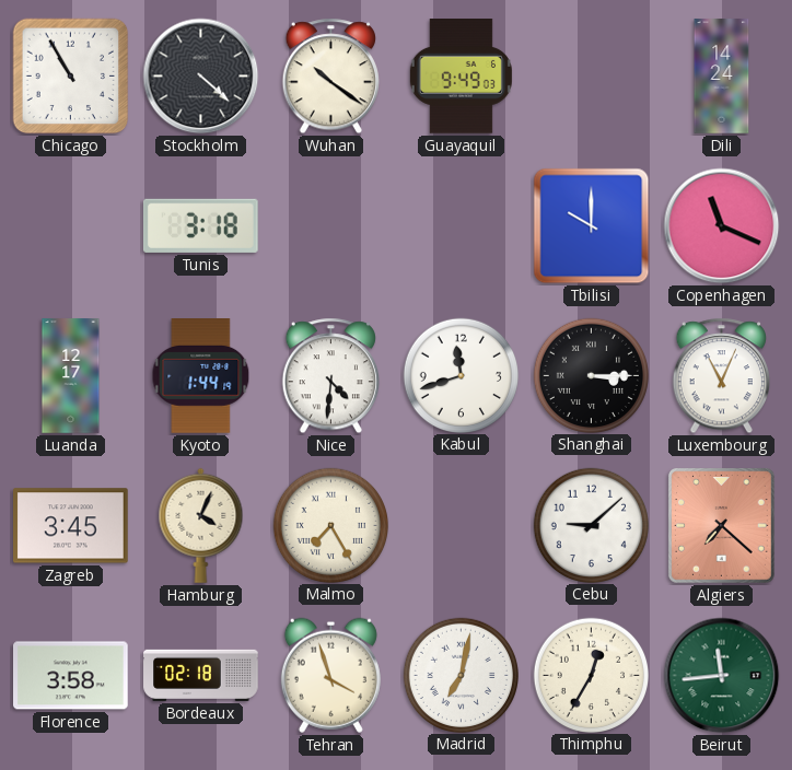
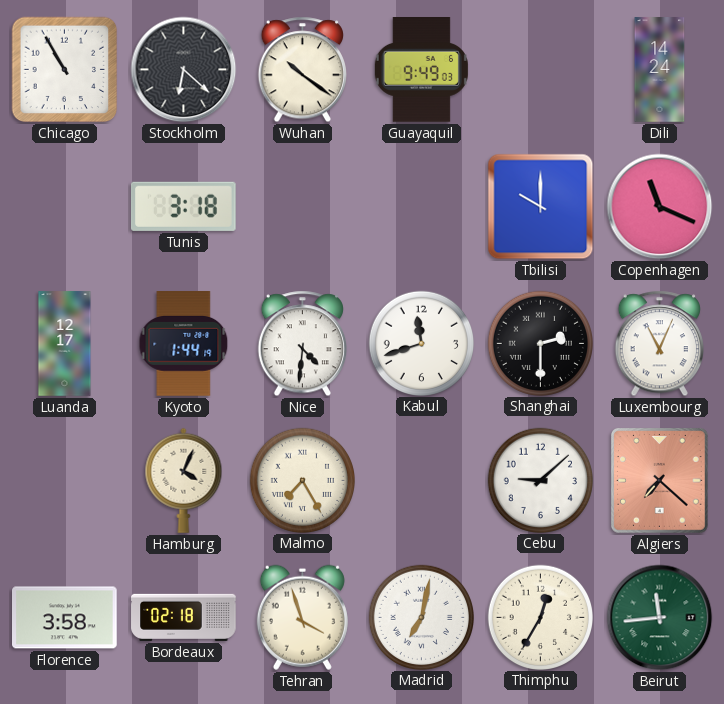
Stockholm: 4:22 -> 6:22
Shanghai: 3:15 -> 2:30
Zagreb: 3:45 -> none
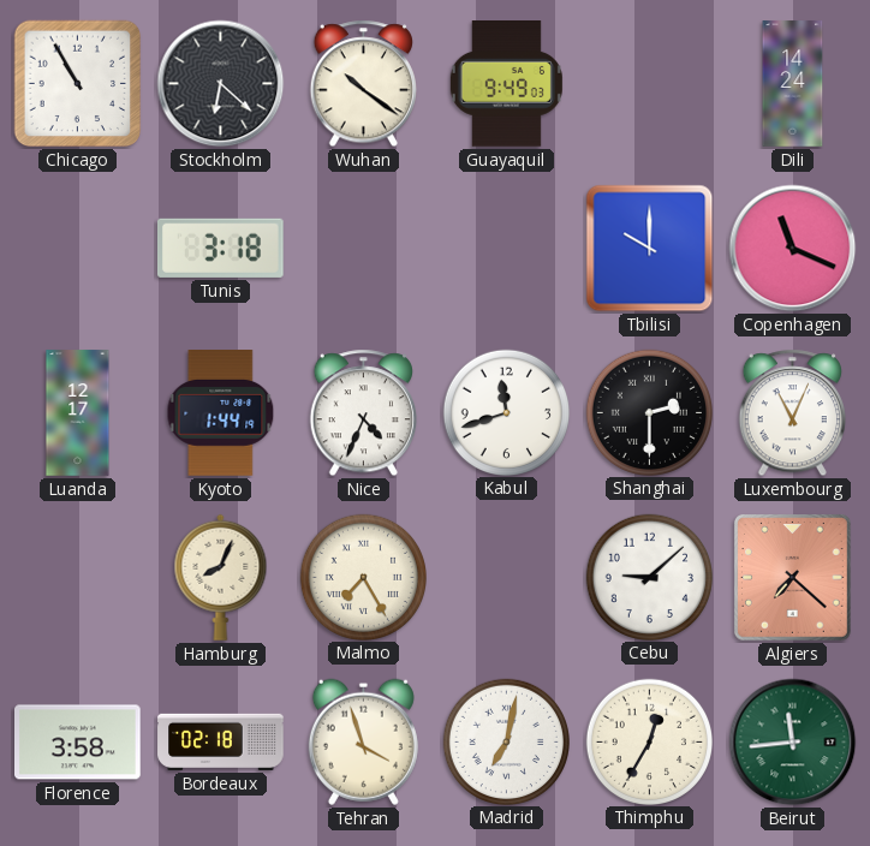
Nice: 4:31 -> 4:34
Hamburg: 4:04 -> 8:04
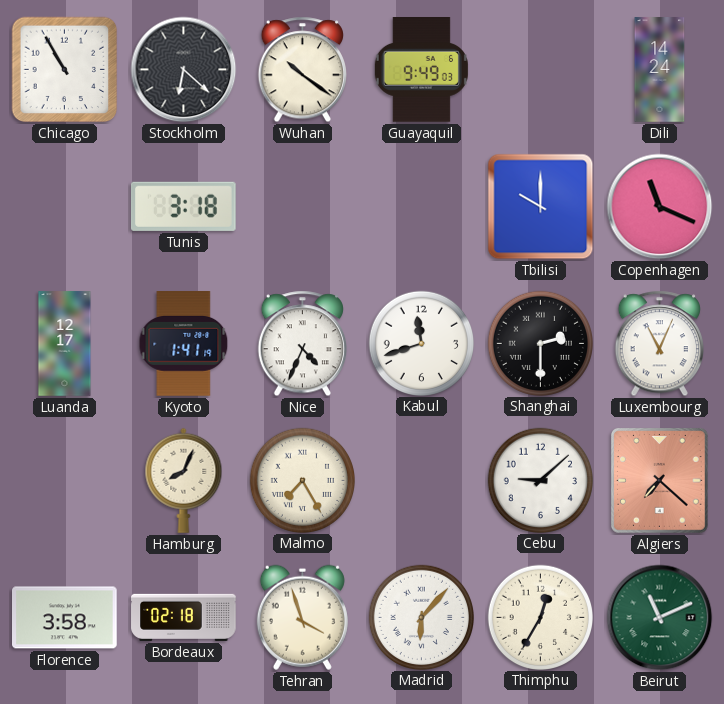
Kyoto: 1:44 -> 1:41
Madrid: 7:02 -> 6:07
Beirut: 11:44 -> 11:11
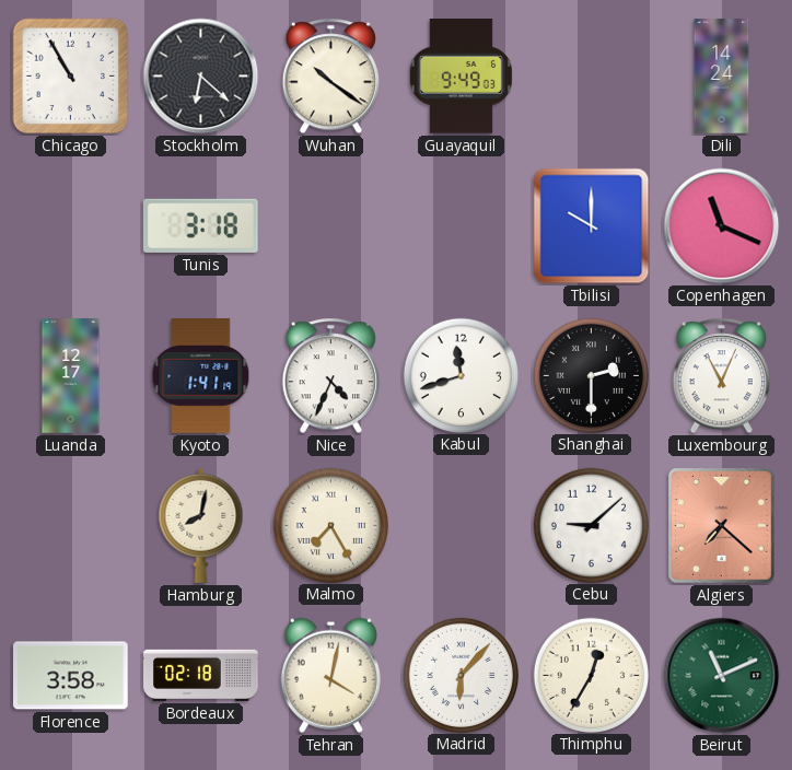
Hamburg: 8:04 -> 8:02
Tehran: 3:57 -> 4:02
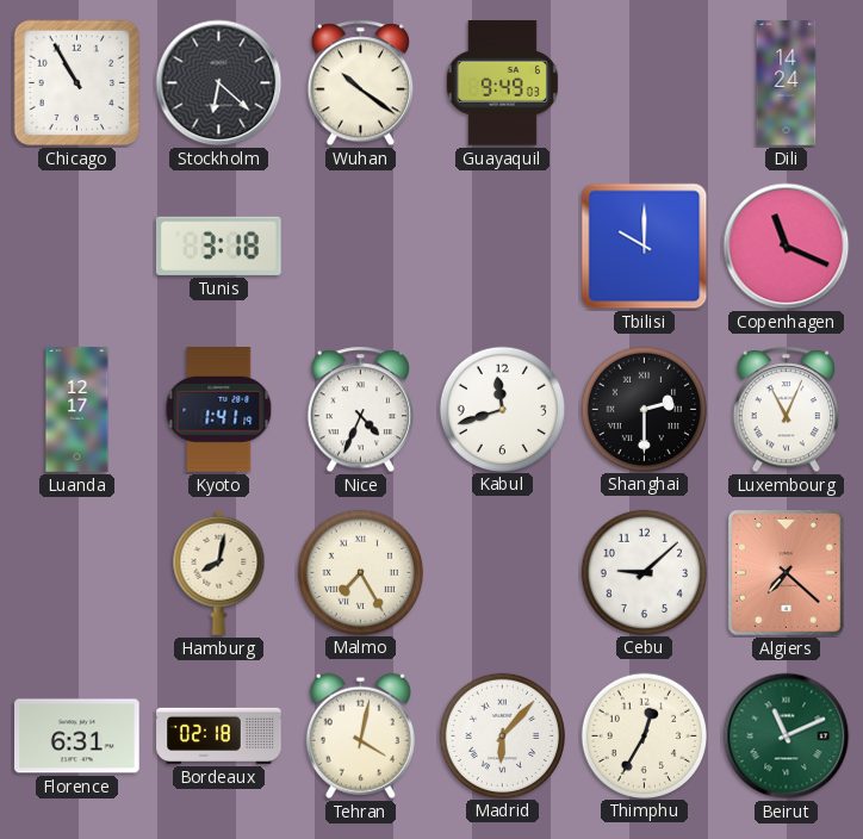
Florence: 3:58 -> 6:31
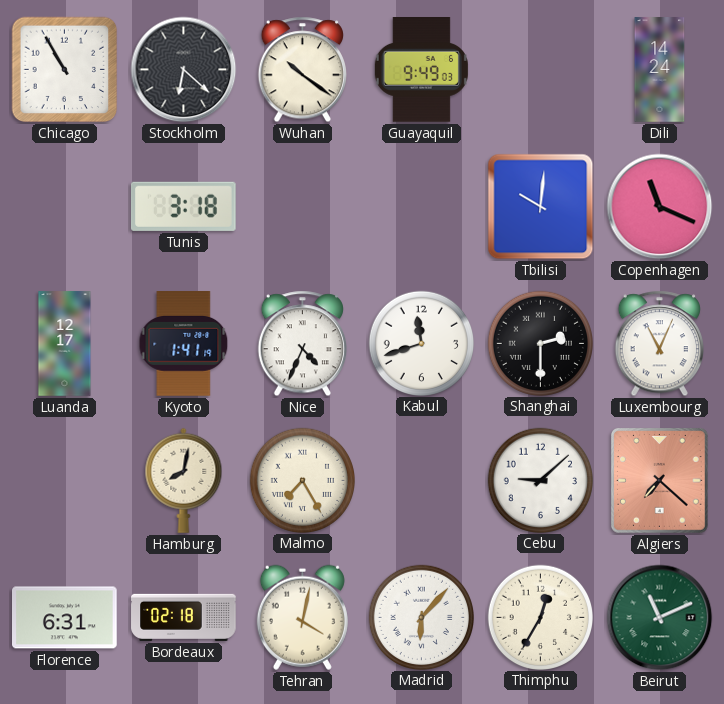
Tbilisi: 10:00 -> 10:01
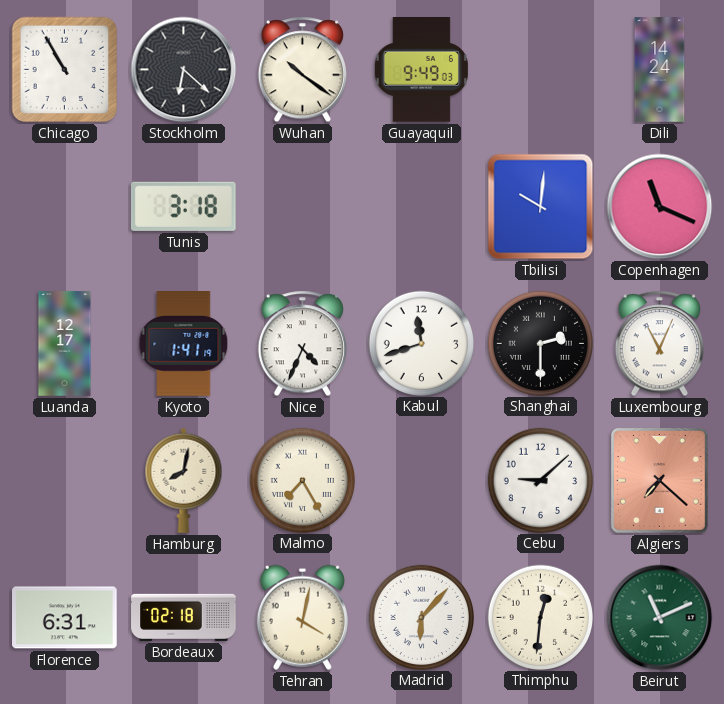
Thimphu: 12:35 -> 12:31
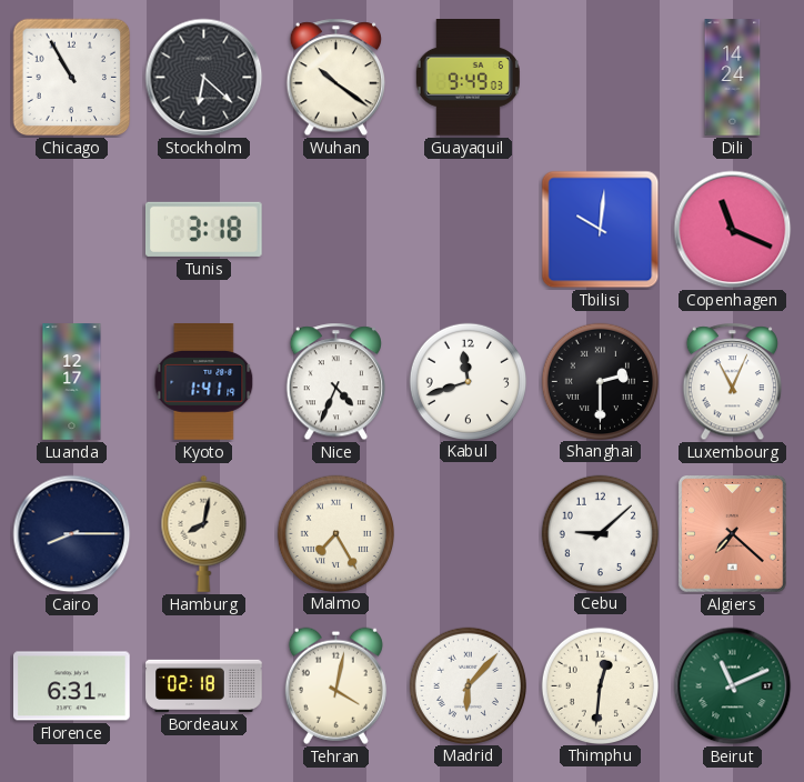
Cairo: none -> 8:15
